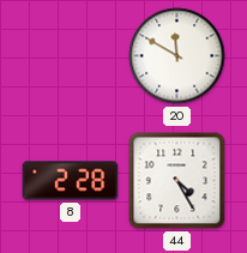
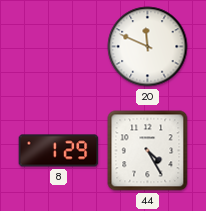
20: 11:50 -> 11:49
8: 2:28 -> 1:29
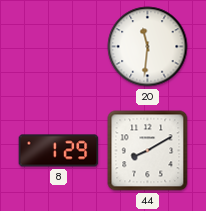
20: 11:49 -> 11:31
44: 4:25 -> 8:10
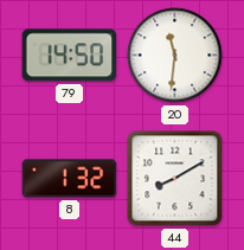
79: none -> 14:50
8: 1:29 -> 1:32
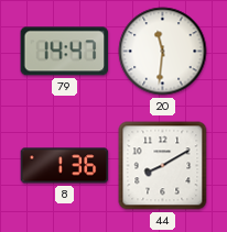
79: 14:50 -> 14:47
8: 1:32 -> 1:36
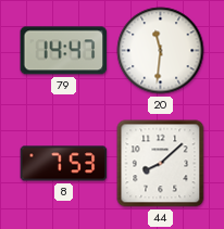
8: 1:36 -> 7:53
44: 8:10 -> 8:08
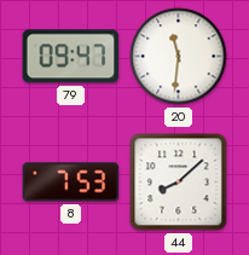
79: 14:47 -> 09:47
